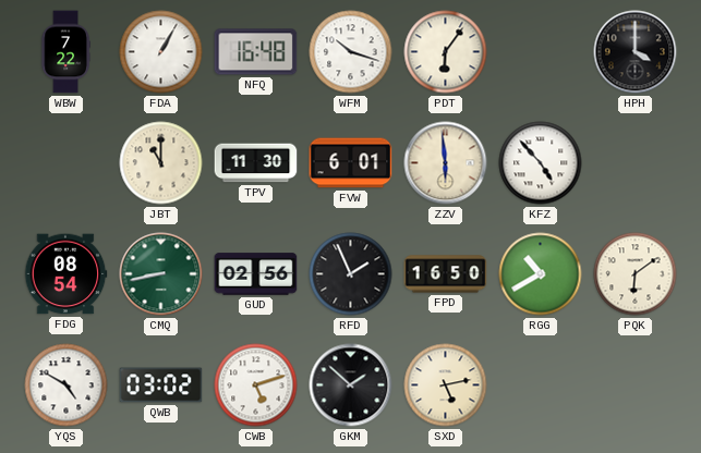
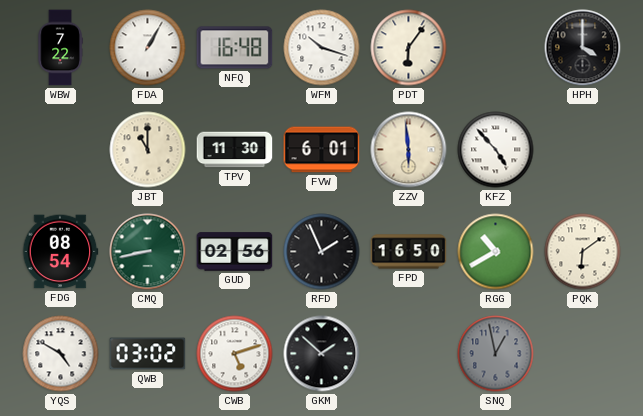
SXD: 5:13 -> none
SNQ: none -> 12:58
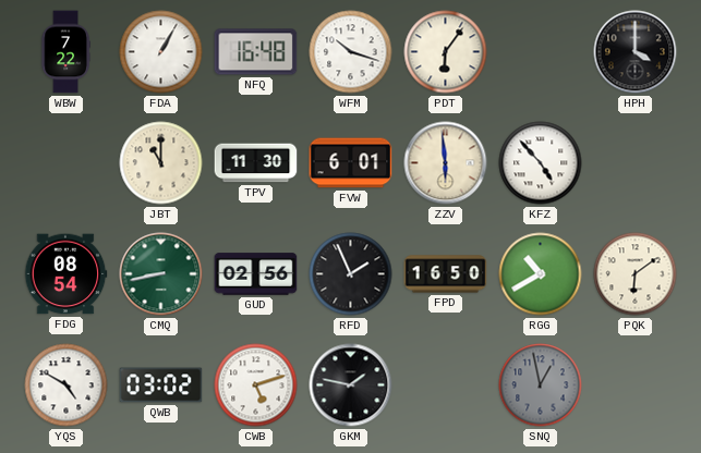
GKM: 1:52 -> 1:47
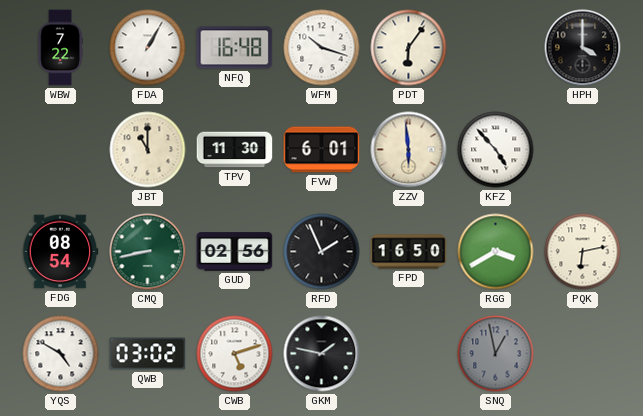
RGG: 10:40 -> 3:40
PQK: 6:09 -> 6:13
